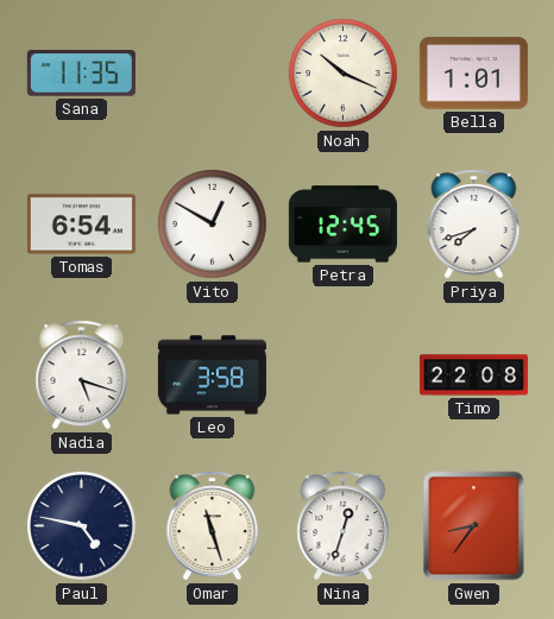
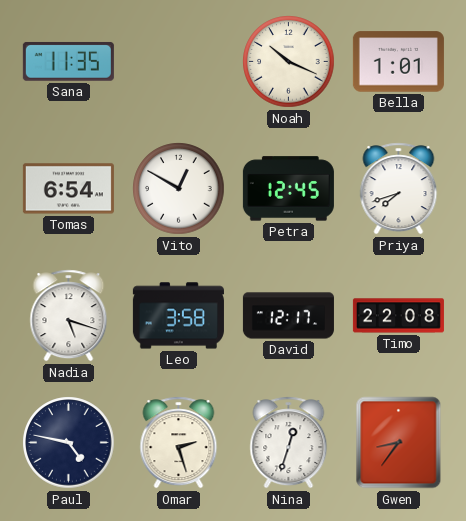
David: none -> 12:17
Omar: 11:27 -> 2:27
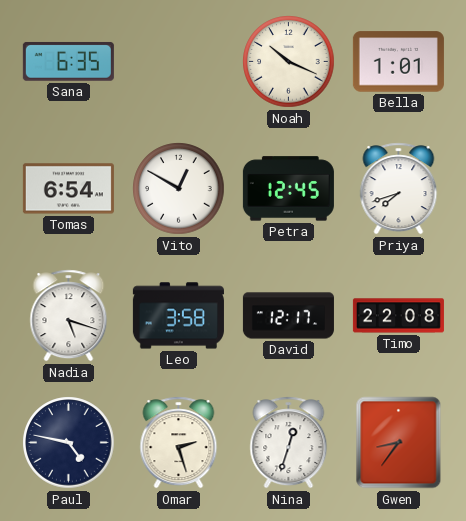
Sana: 11:35 -> 6:35
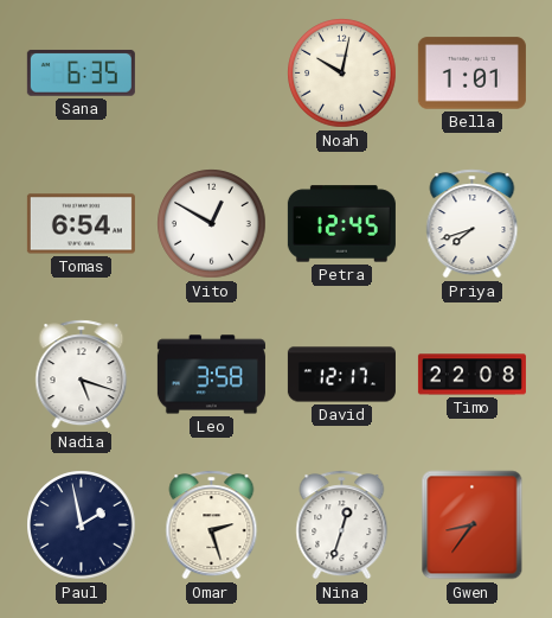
Noah: 10:19 -> 10:02
Paul: 4:47 -> 1:58
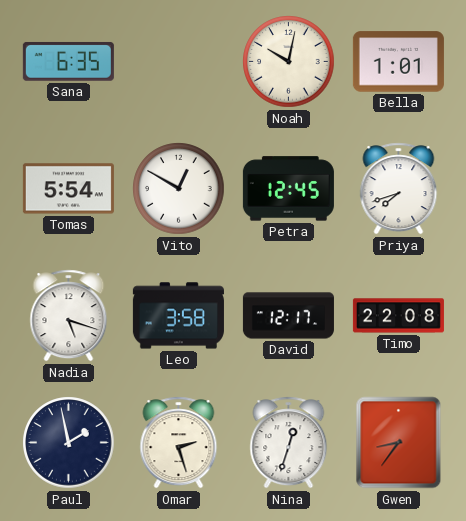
Tomas: 6:54 -> 5:54
